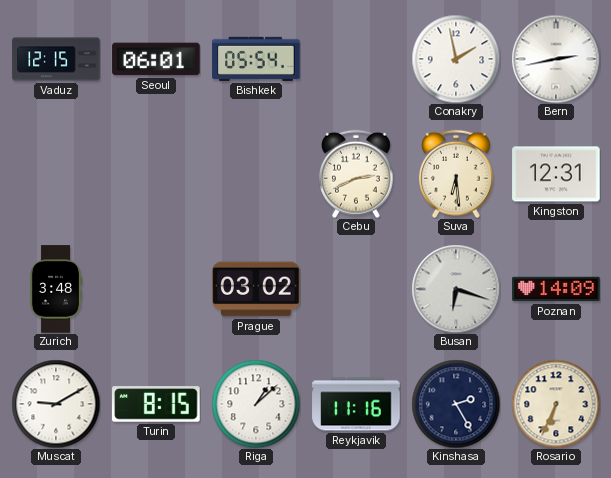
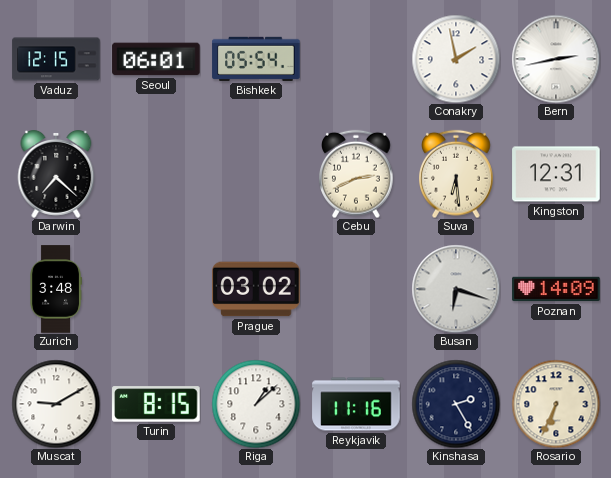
Darwin: none -> 7:22
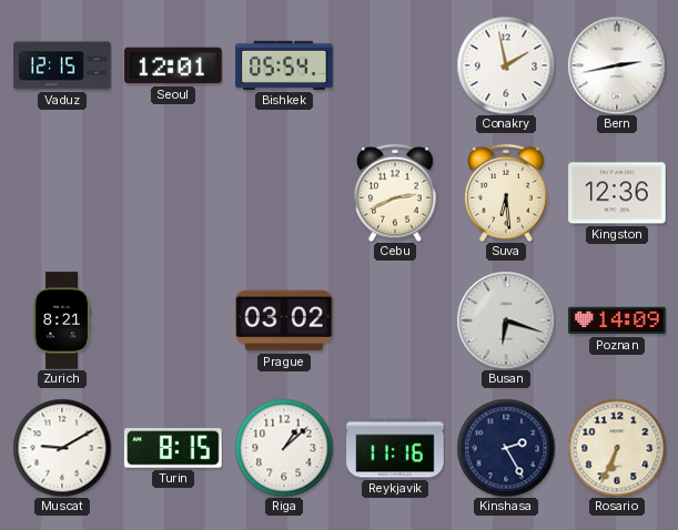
Seoul: 06:01 -> 12:01
Darwin: 7:22 -> none
Kingston: 12:31 -> 12:36
Zurich: 3:48 -> 8:21
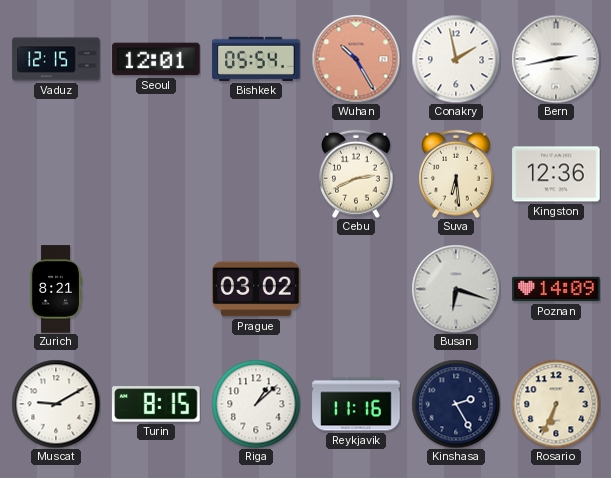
Wuhan: none -> 10:25
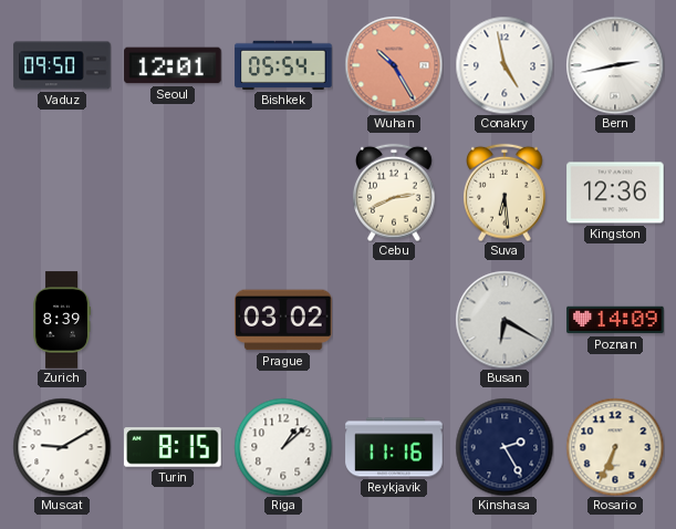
Vaduz: 12:15 -> 09:50
Conakry: 1:58 -> 4:58
Zurich: 8:21 -> 8:39
Busan: 6:18 -> 6:20
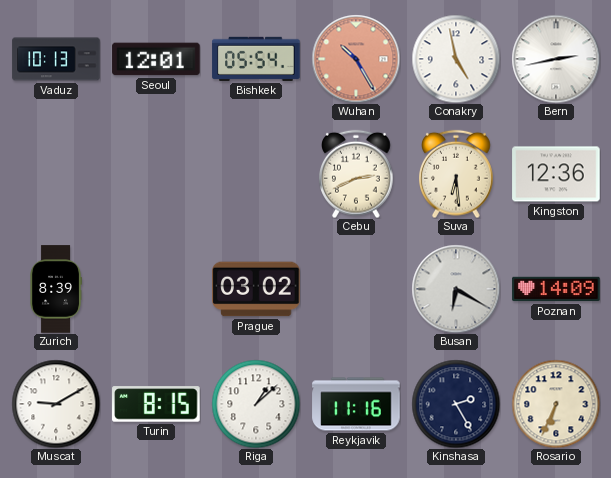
Vaduz: 09:50 -> 10:13
